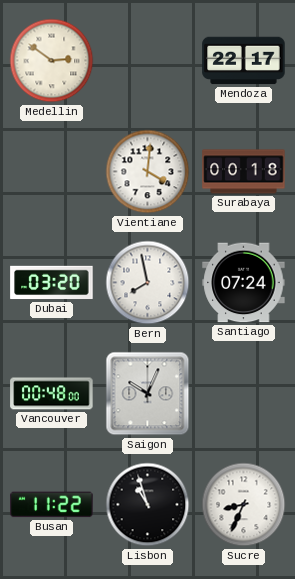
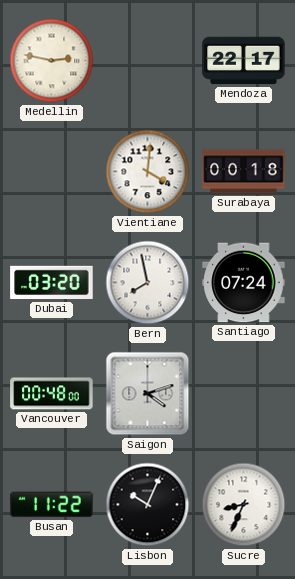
Medellin: 2:51 -> 2:47
Saigon: 10:04 -> 4:12
Lisbon: 10:57 -> 10:04
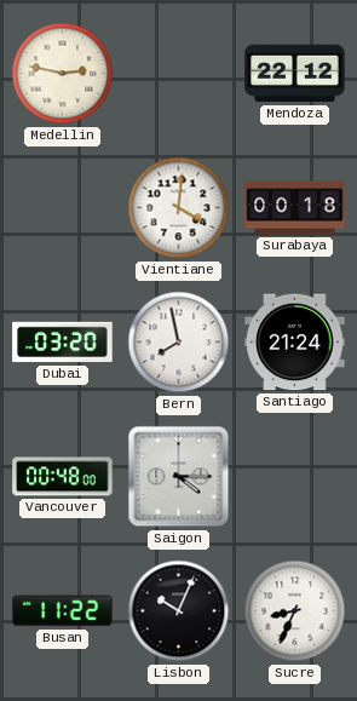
Mendoza: 22:17 -> 22:12
Santiago: 07:24 -> 21:24
Saigon: 4:12 -> 4:15
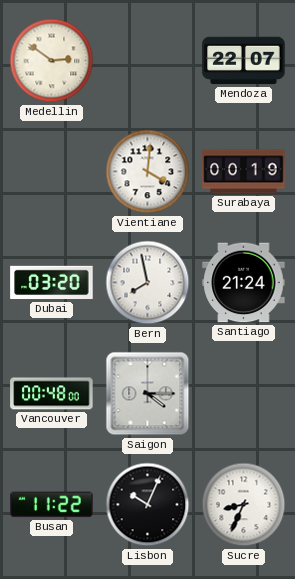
Medellin: 2:47 -> 2:51
Mendoza: 22:12 -> 22:07
Surabaya: 00:18 -> 00:19
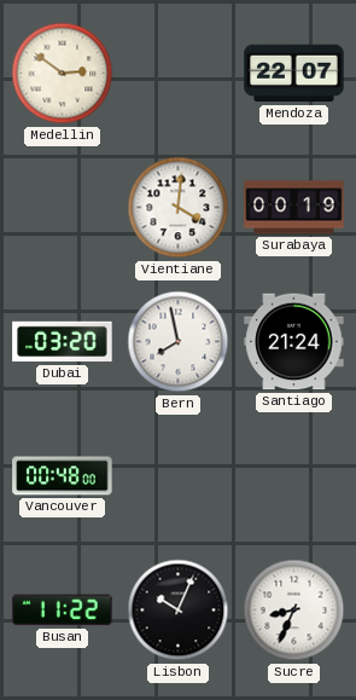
Saigon: 4:15 -> none
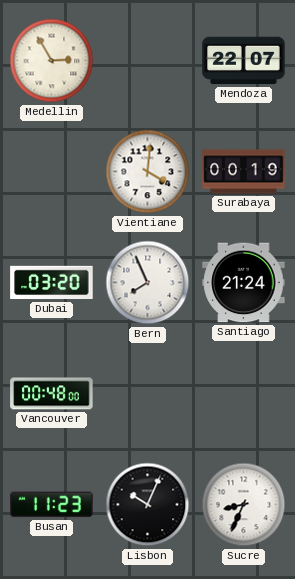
Medellin: 2:51 -> 2:55
Bern: 7:58 -> 7:56
Busan: 11:22 -> 11:23
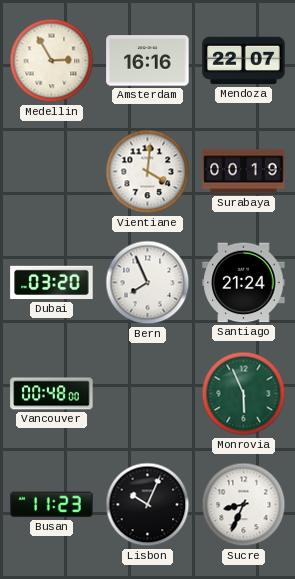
Amsterdam: none -> 16:16
Monrovia: none -> 5:56
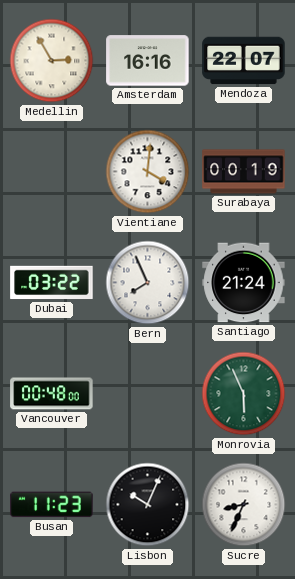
Dubai: 03:20 -> 03:22
